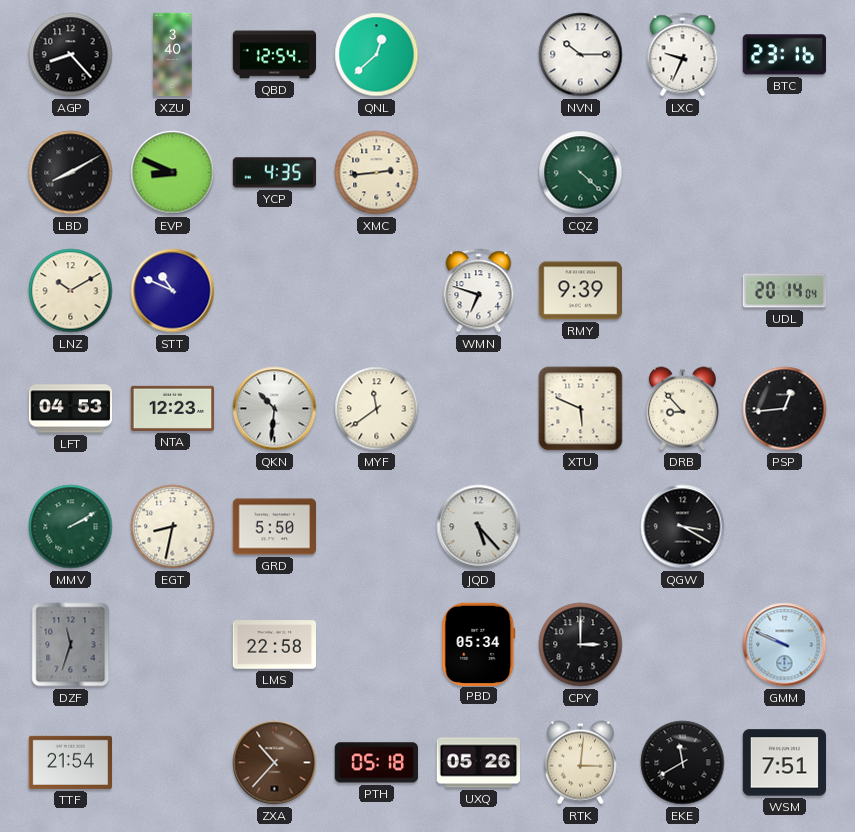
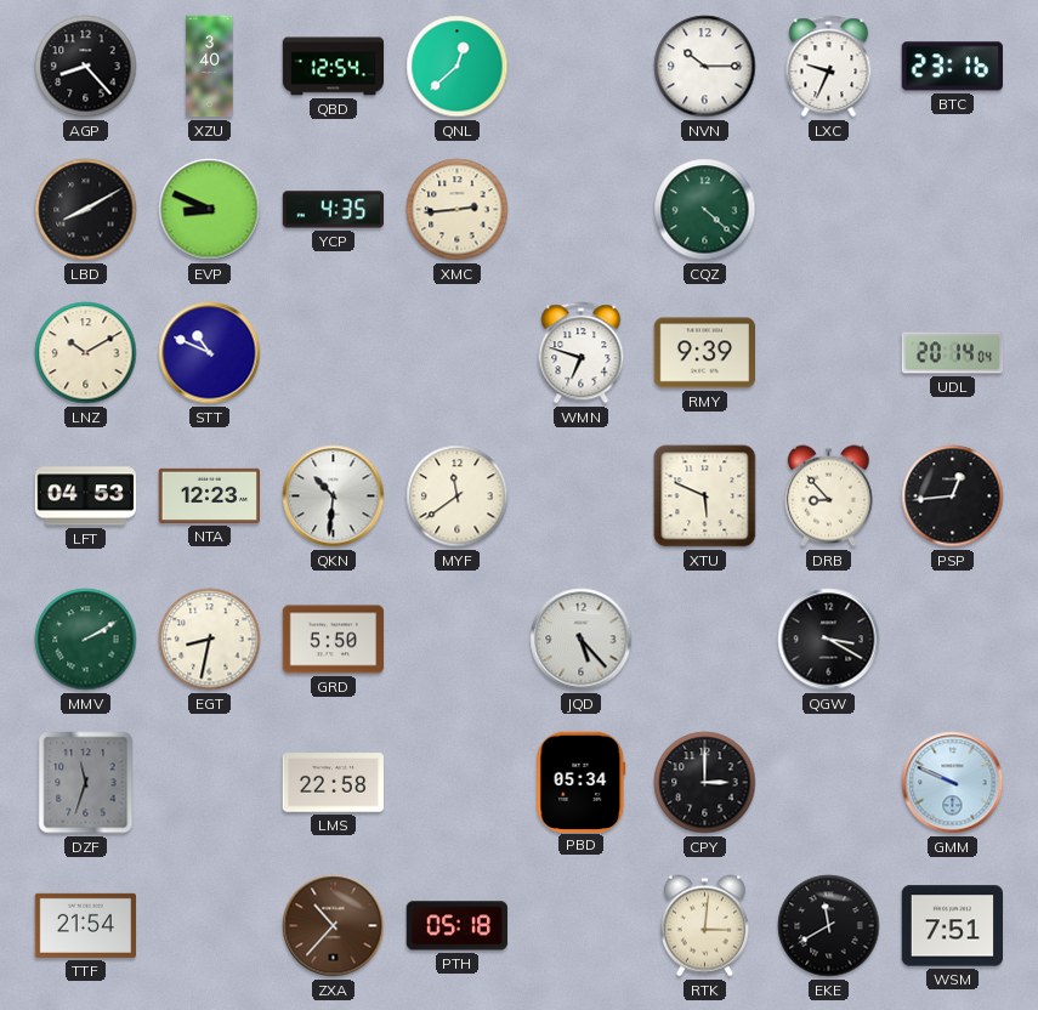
UXQ: 05:26 -> none
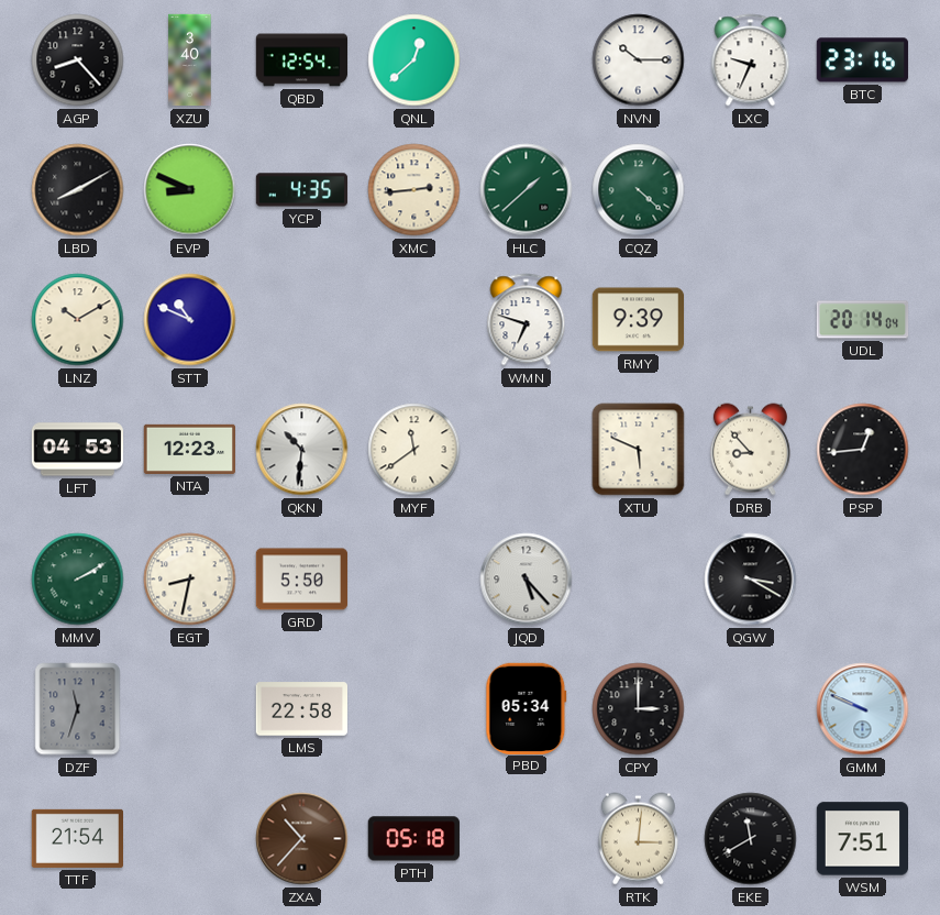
HLC: none -> 1:38
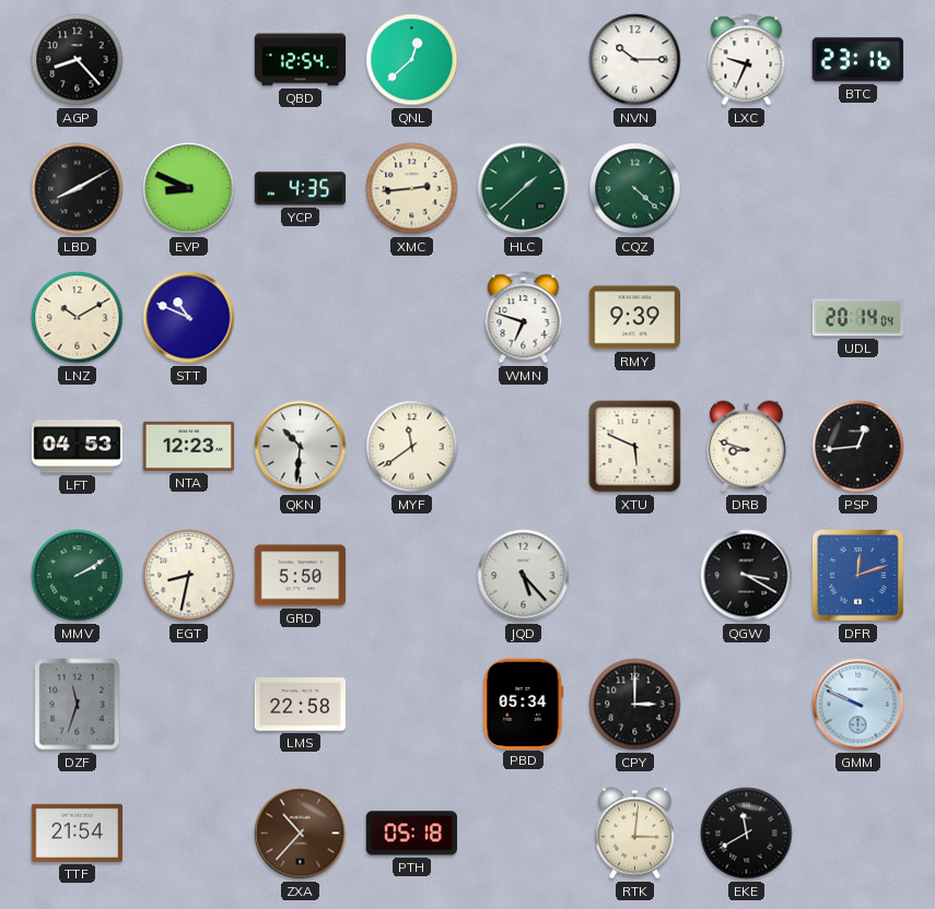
XZU: 3:40 -> none
DRB: 8:53 -> 8:48
DFR: none -> 12:12
WSM: 7:51 -> none
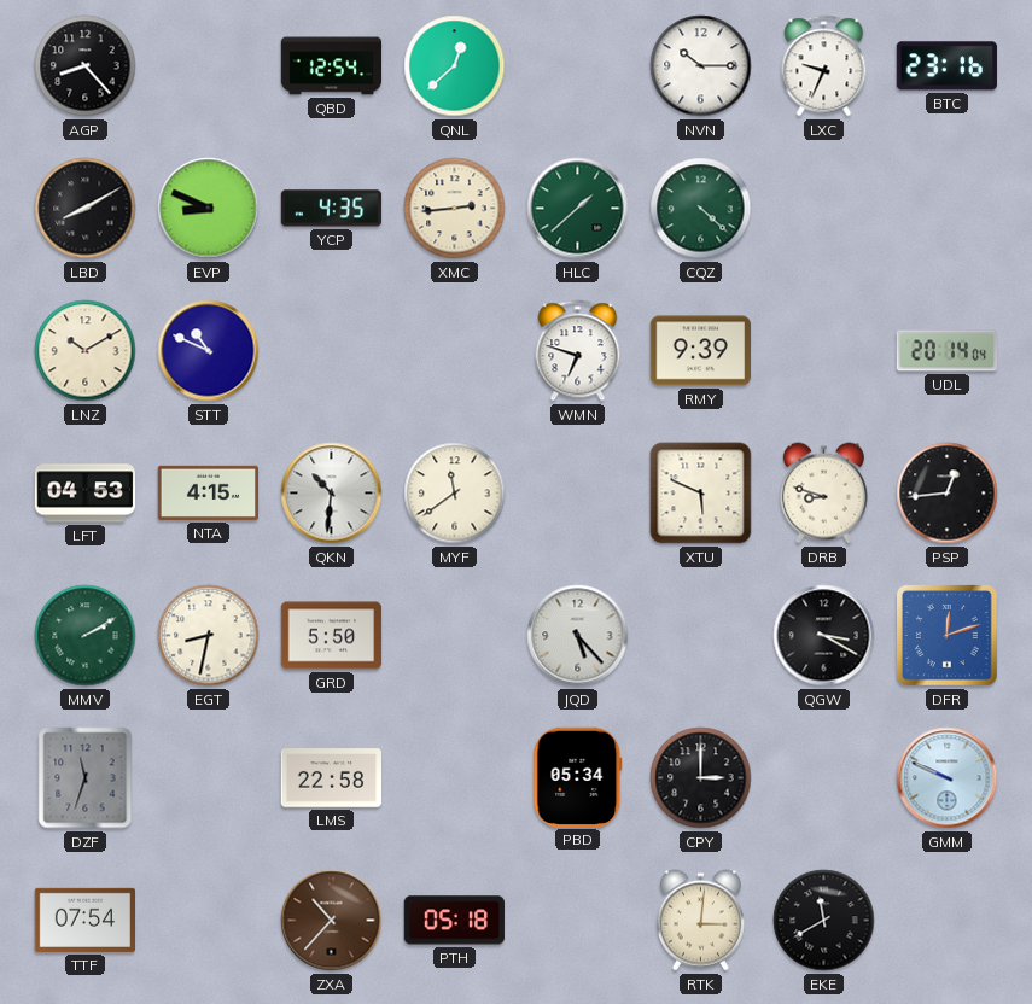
NTA: 12:23 -> 4:15
TTF: 21:54 -> 07:54
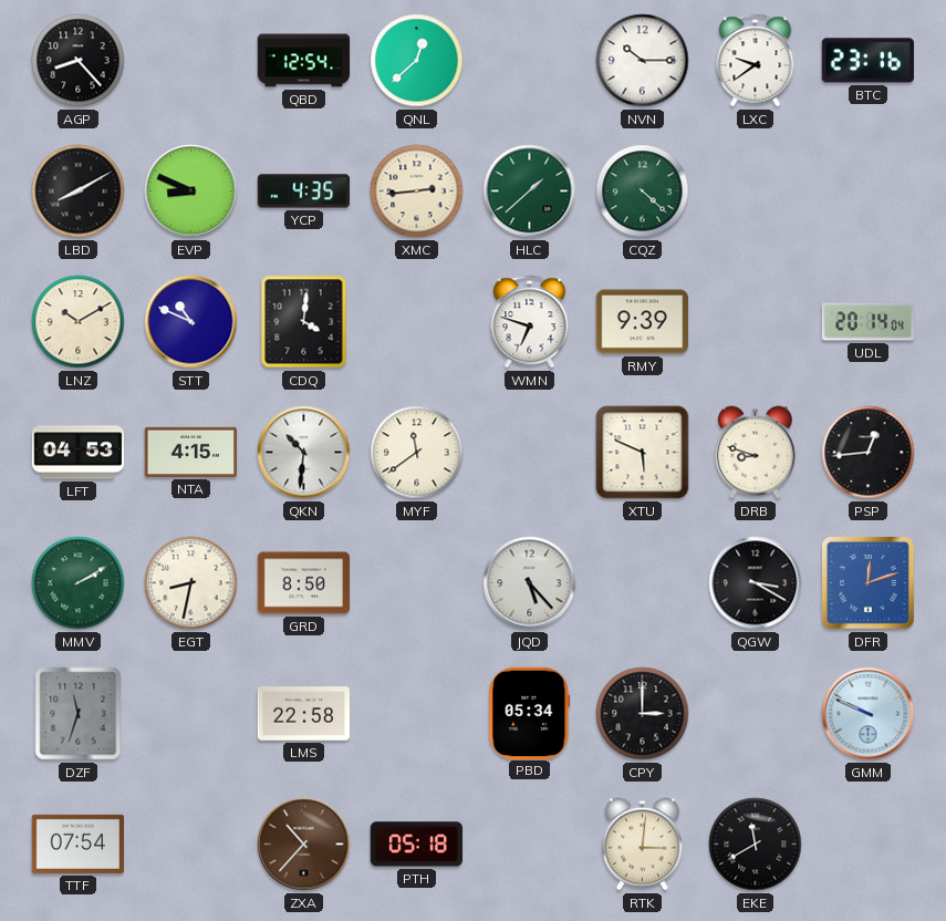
LXC: 9:34 -> 9:39
CDQ: none -> 4:01
GRD: 5:50 -> 8:50
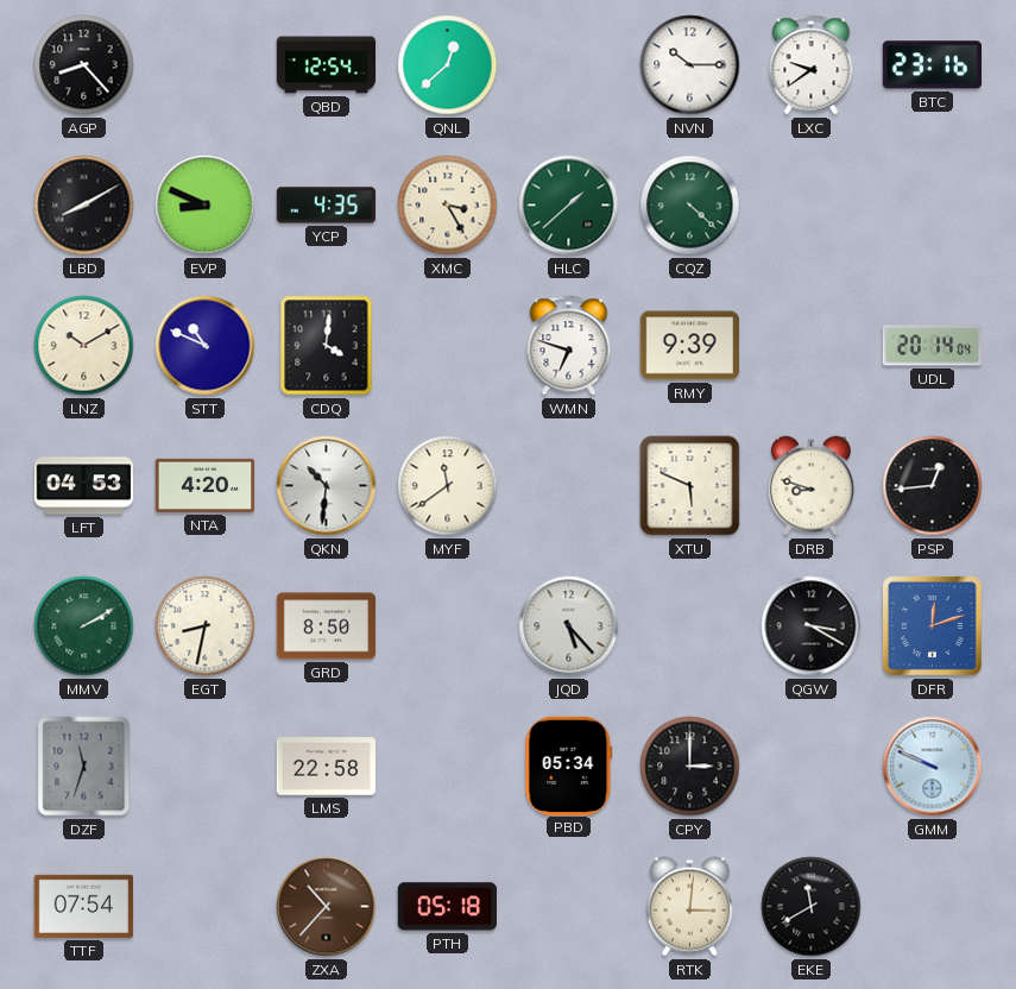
XMC: 2:44 -> 3:25
NTA: 4:15 -> 4:20
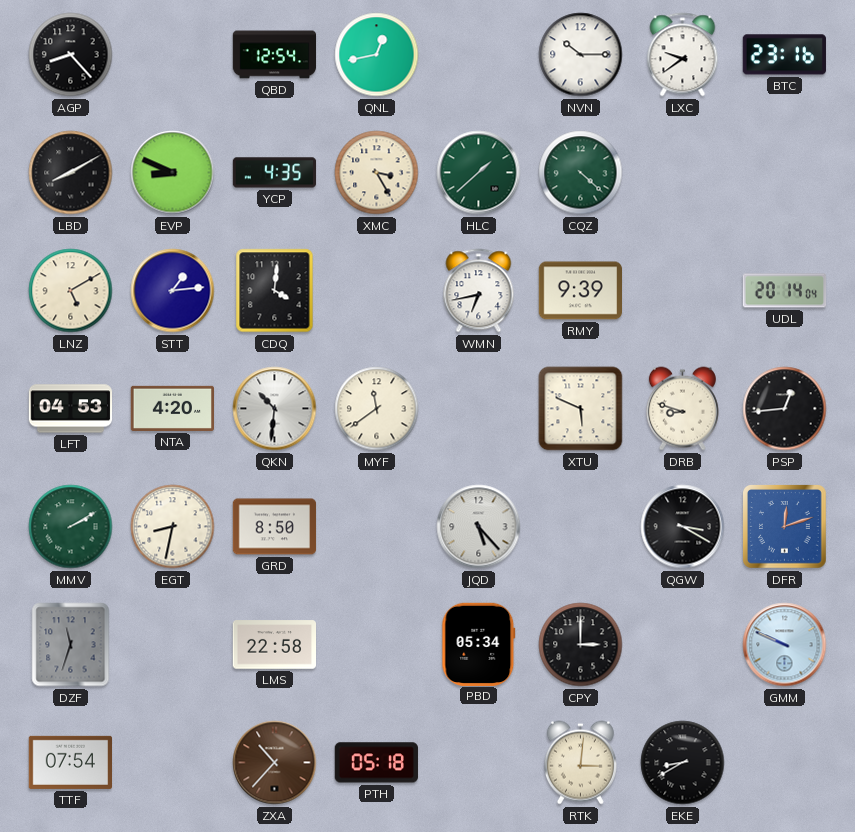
QNL: 12:38 -> 12:43
LNZ: 10:10 -> 5:10
STT: 10:49 -> 1:14
WMN: 6:48 -> 6:43
EKE: 11:40 -> 8:40
